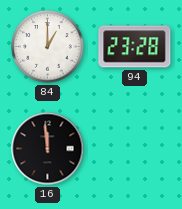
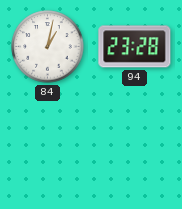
84: 1:00 -> 1:02
16: 11:59 -> none
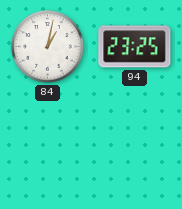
94: 23:28 -> 23:25
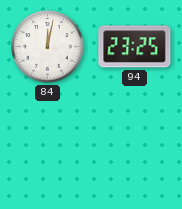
84: 1:02 -> 12:02
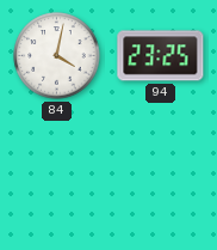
84: 12:02 -> 4:02
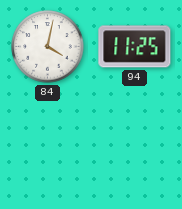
94: 23:25 -> 11:25
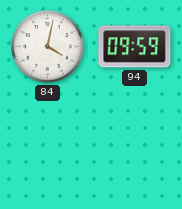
94: 11:25 -> 09:59
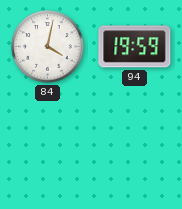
94: 09:59 -> 19:59
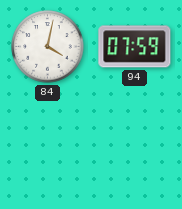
94: 19:59 -> 07:59
